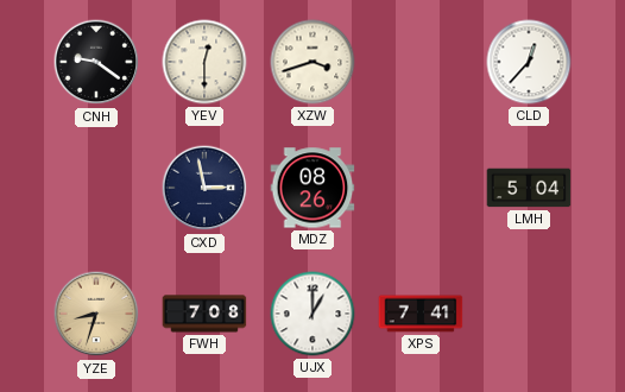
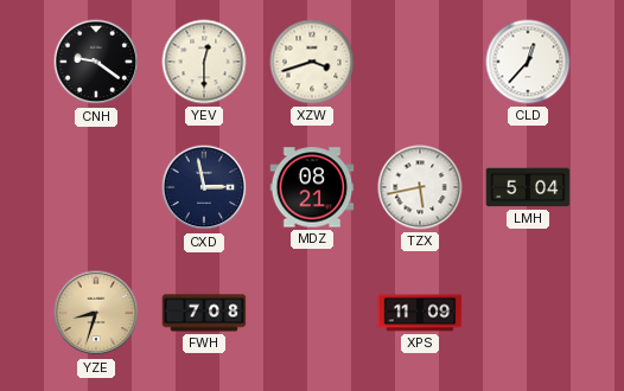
MDZ: 08:26 -> 08:21
TZX: none -> 5:43
UJX: 1:00 -> none
XPS: 7:41 -> 11:09
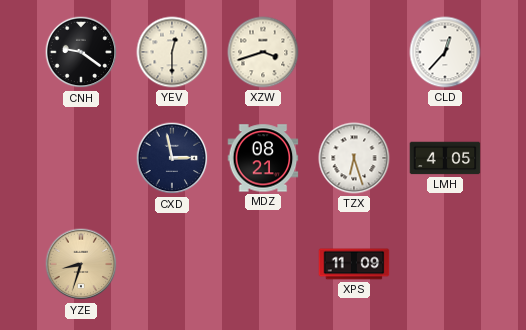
TZX: 5:43 -> 6:27
LMH: 5:04 -> 4:05
FWH: 7:08 -> none
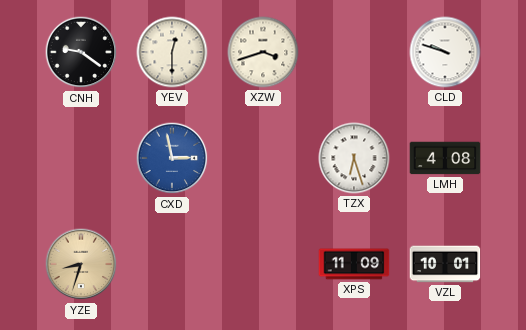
CLD: 12:37 -> 9:48
CXD dial: navy -> blue
MDZ: 08:21 -> none
LMH: 4:05 -> 4:08
VZL: none -> 10:01
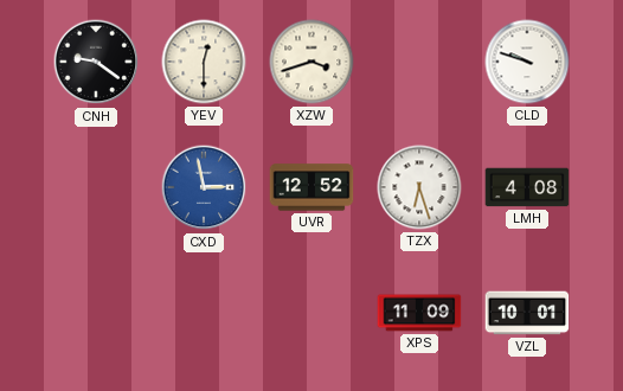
UVR: none -> 12:52
YZE: 8:33 -> none
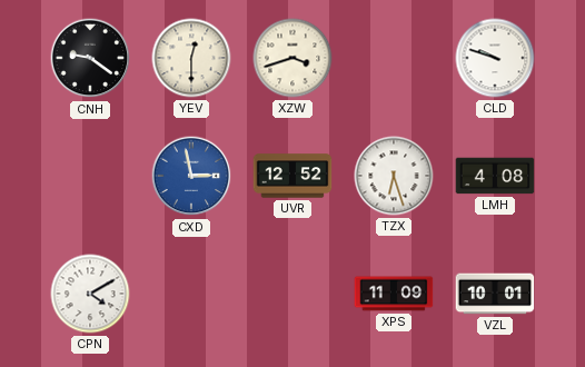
CPN: none -> 4:10
